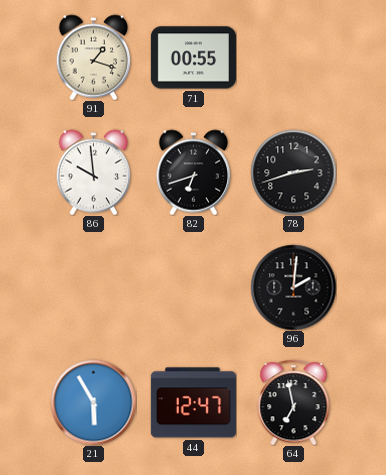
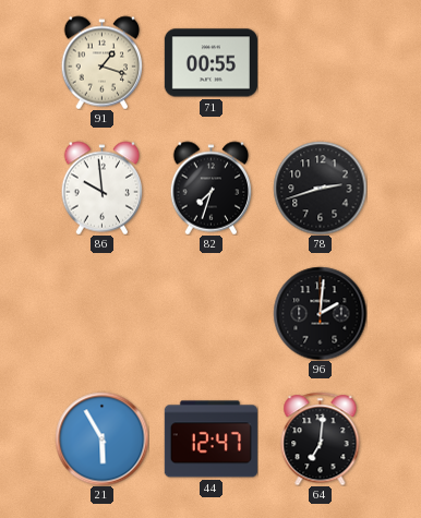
82: 6:42 -> 7:33
64: 6:58 -> 7:01
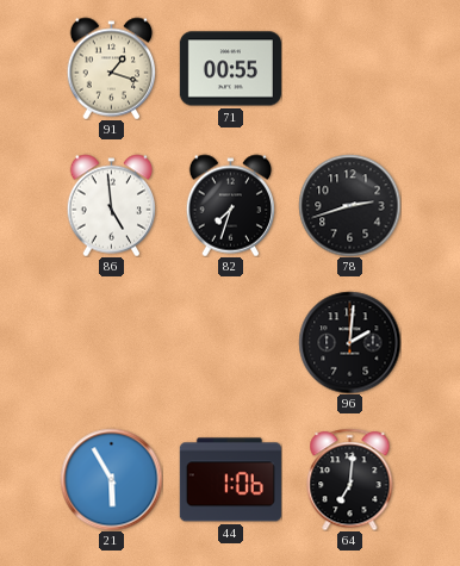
86: 9:59 -> 4:59
44: 12:47 -> 1:06
